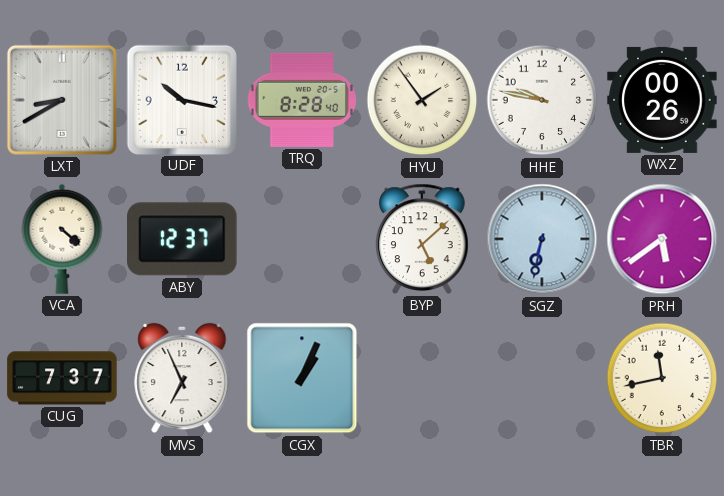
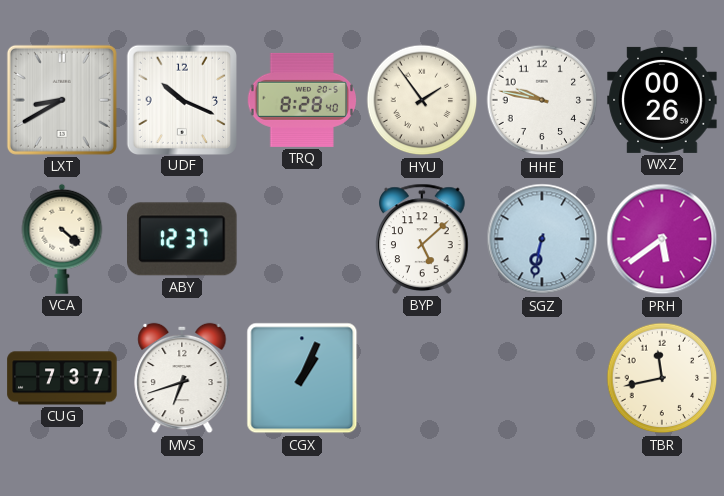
UDF: 10:17 -> 10:19
MVS: 6:56 -> 6:42
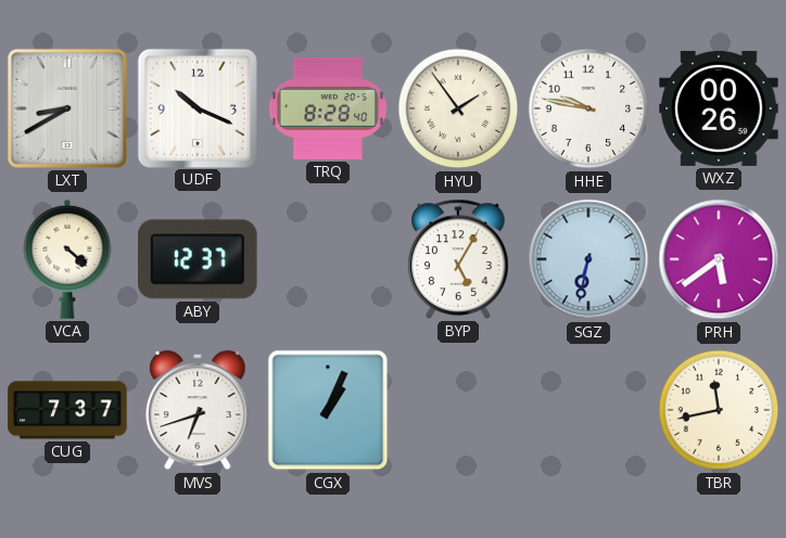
BYP: 5:08 -> 5:05
